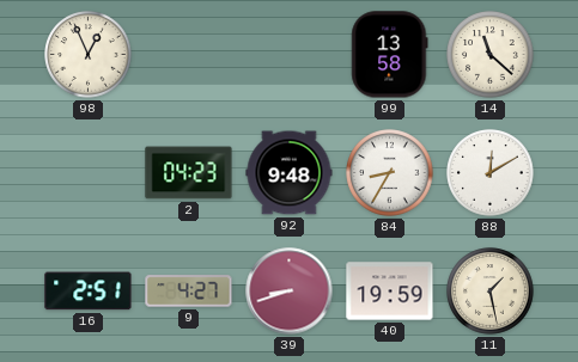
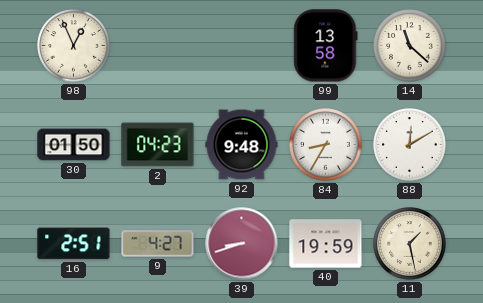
30: none -> 01:50
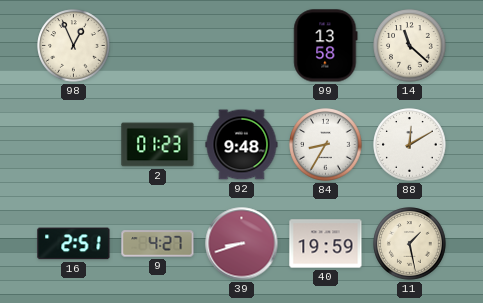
30: 01:50 -> none
2: 04:23 -> 01:23
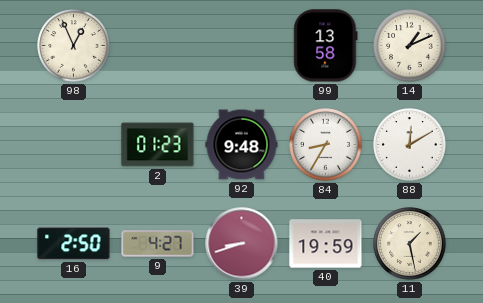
14: 11:22 -> 1:11
16: 2:51 -> 2:50
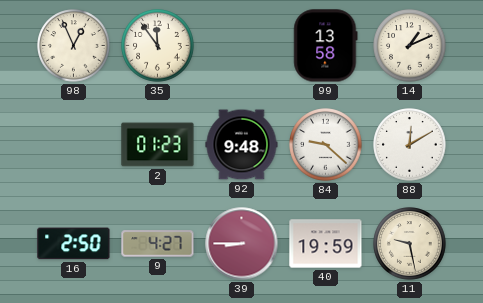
35: none -> 11:54
84: 8:35 -> 9:22
39: 8:42 -> 8:45
11: 1:28 -> 9:28
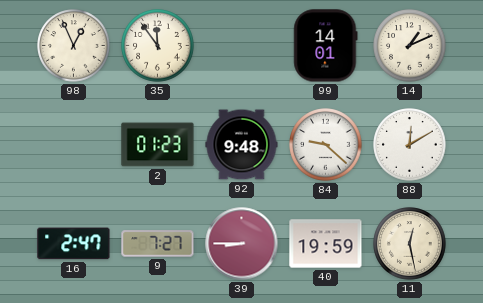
99: 13:58 -> 14:01
16: 2:50 -> 2:47
9: 4:27 -> 7:27
11: 9:28 -> 12:28
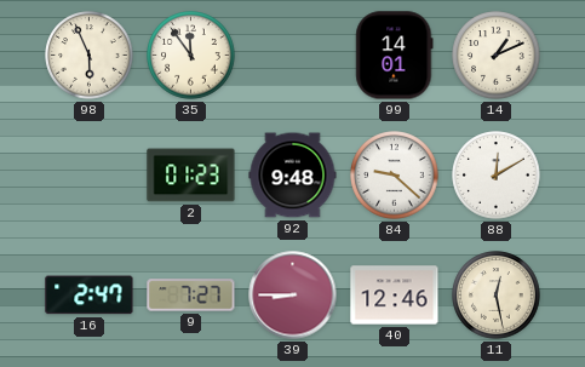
98: 12:56 -> 5:56
40: 19:59 -> 12:46
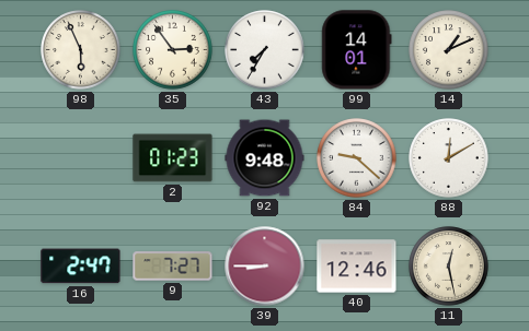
35: 11:54 -> 2:54
43: none -> 7:35
